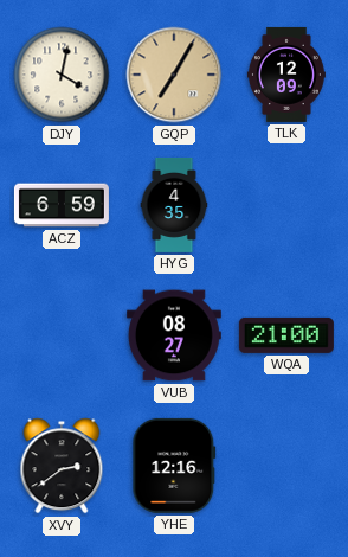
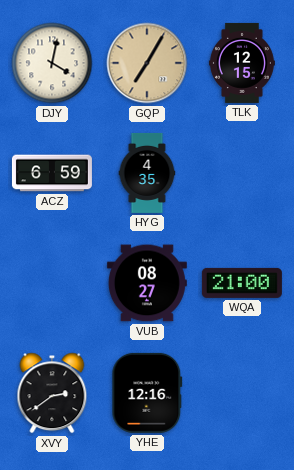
TLK: 12:09 -> 12:15
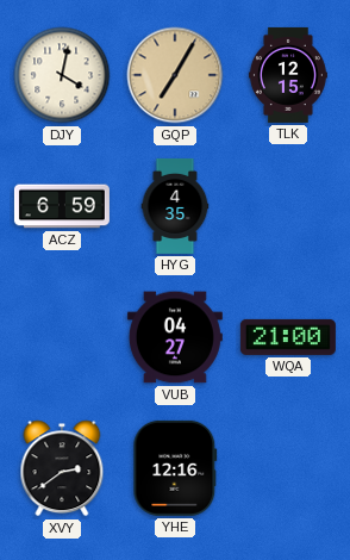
VUB: 08:27 -> 04:27
